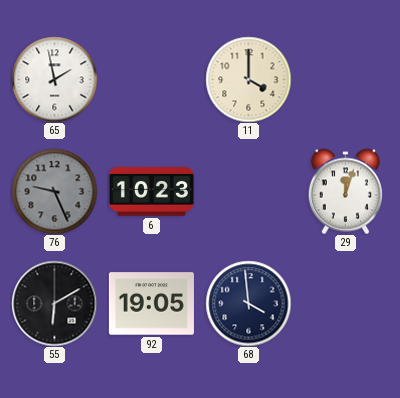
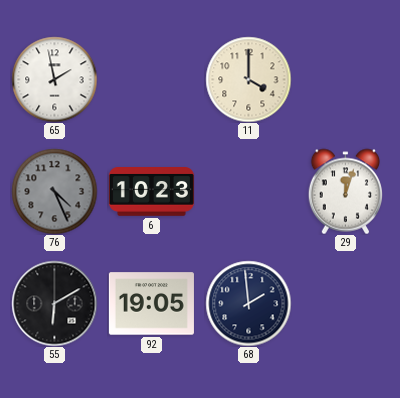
76: 9:26 -> 4:26
68: 3:59 -> 1:59
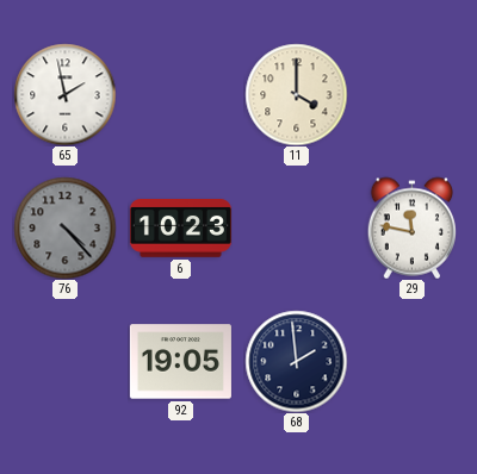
76: 4:26 -> 4:23
29: 12:03 -> 11:47
55: 6:10 -> none
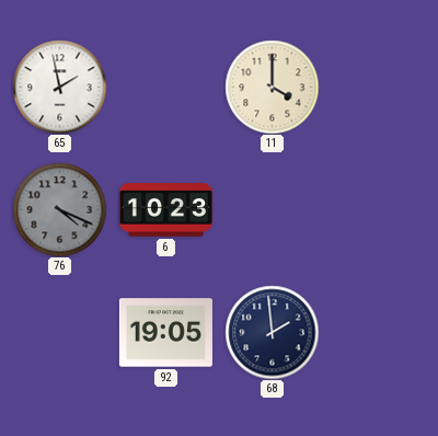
76: 4:23 -> 4:19
29: 11:47 -> none
